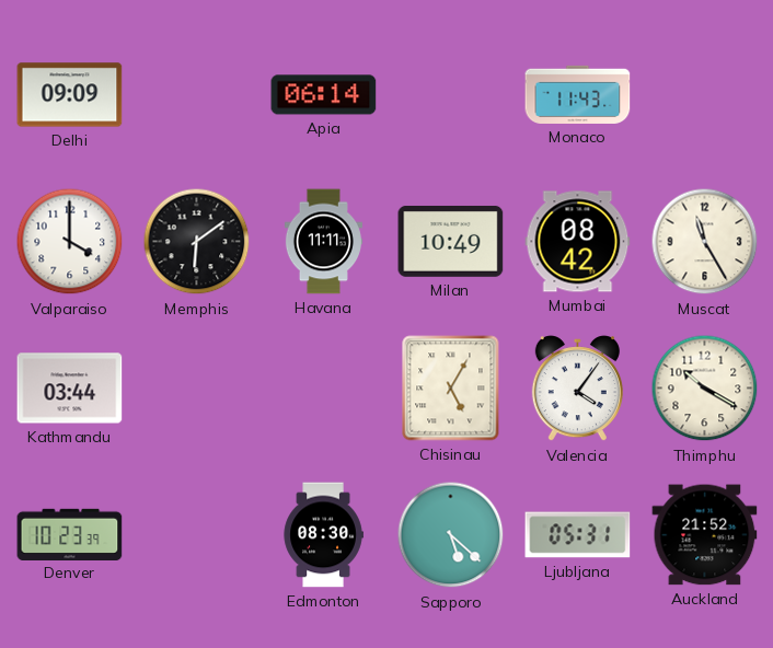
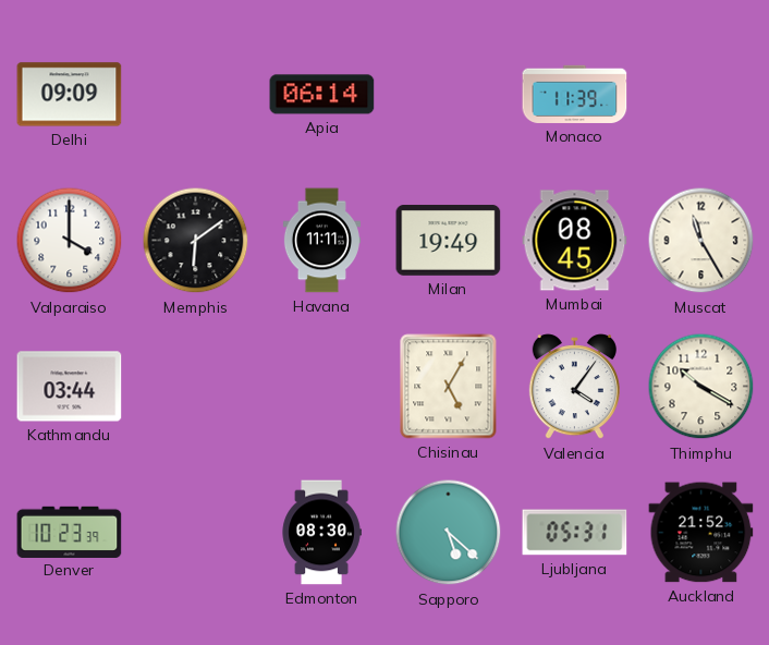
Monaco: 11:43 -> 11:39
Milan: 10:49 -> 19:49
Mumbai: 08:42 -> 08:45
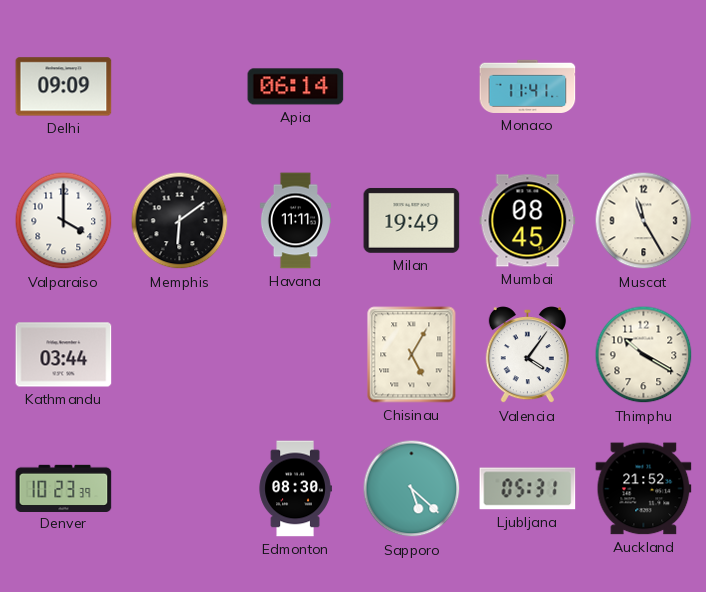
Monaco: 11:39 -> 11:41
